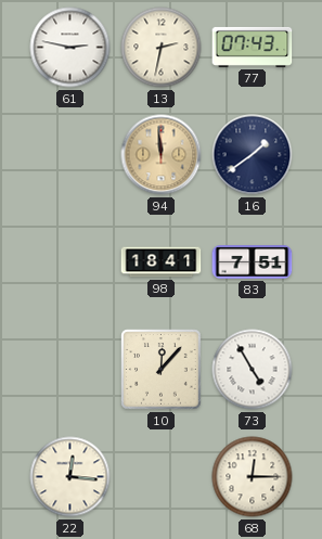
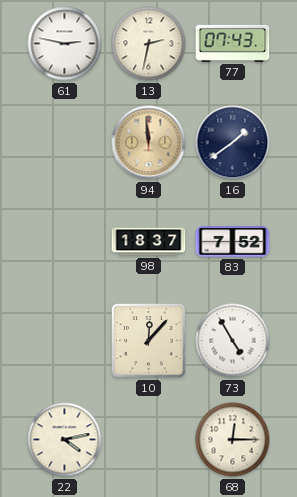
98: 18:41 -> 18:37
83: 7:51 -> 7:52
22: 12:16 -> 4:13
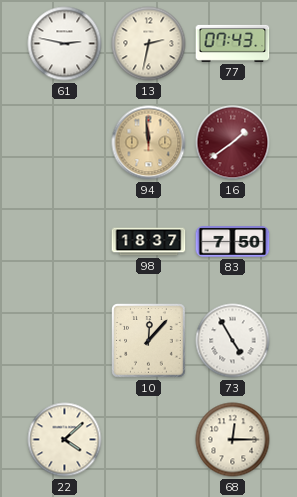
16 dial: navy -> burgundy
83: 7:52 -> 7:50
22: 4:13 -> 4:08
